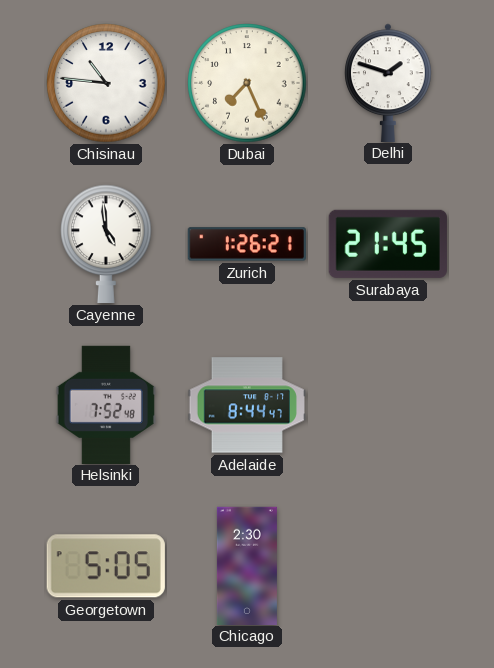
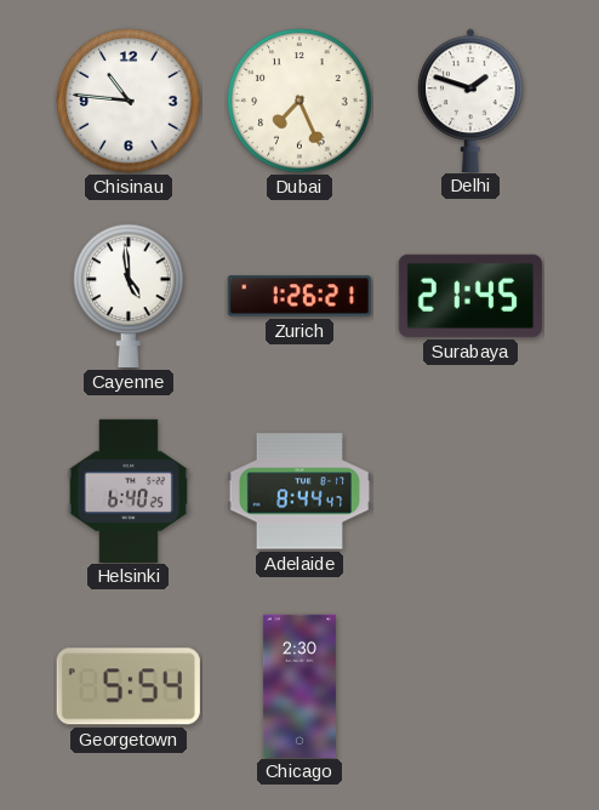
Helsinki: 7:52 -> 6:40
Georgetown: 5:05 -> 5:54
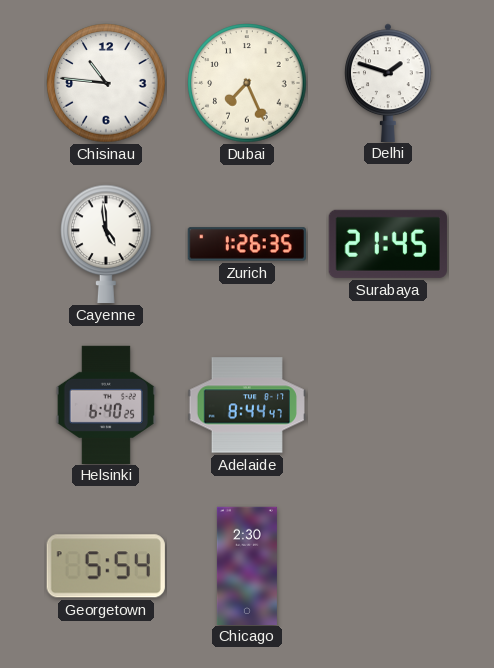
Zurich: 1:26:21 -> 1:26:35
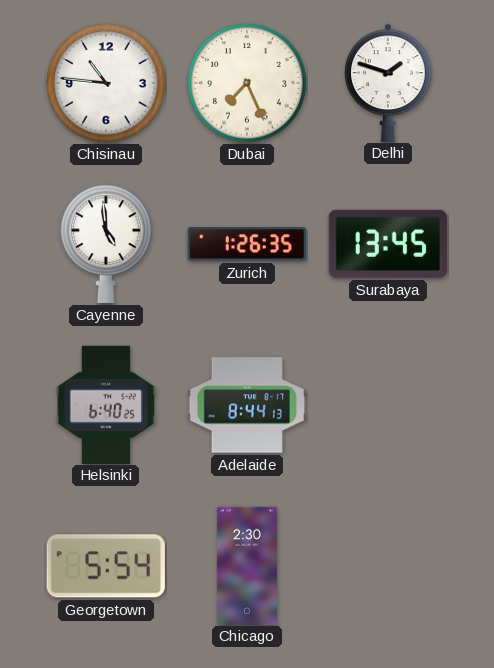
Surabaya: 21:45 -> 13:45
Adelaide: 8:44:47 -> 8:44:13
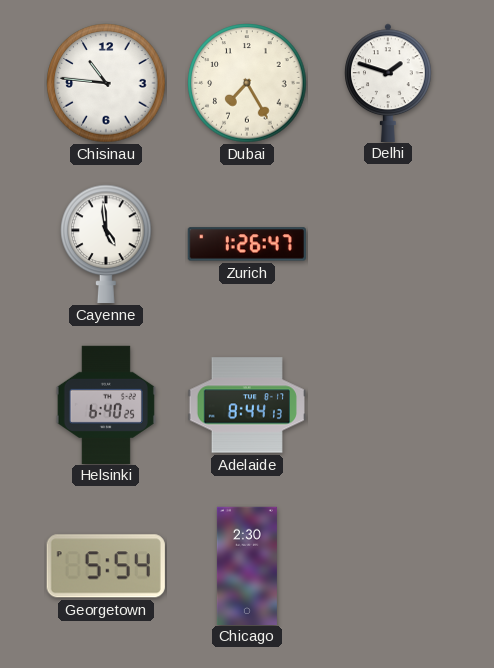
Dubai: 7:26 -> 7:25
Zurich: 1:26:35 -> 1:26:47
Surabaya: 13:45 -> none
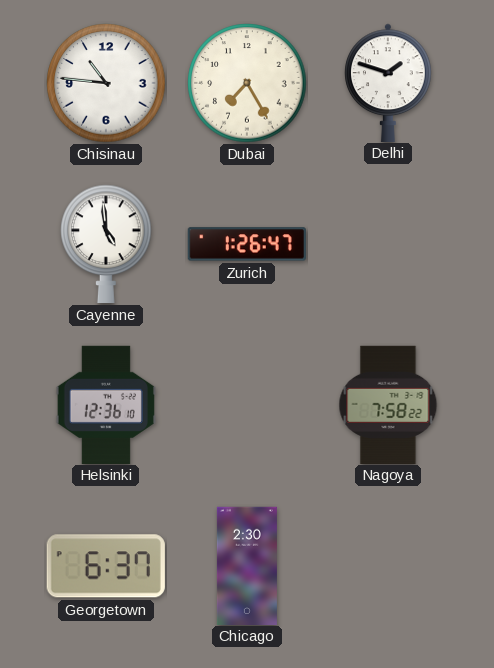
Helsinki: 6:40 -> 12:36
Adelaide: 8:44 -> none
Nagoya: none -> 7:58
Georgetown: 5:54 -> 6:37
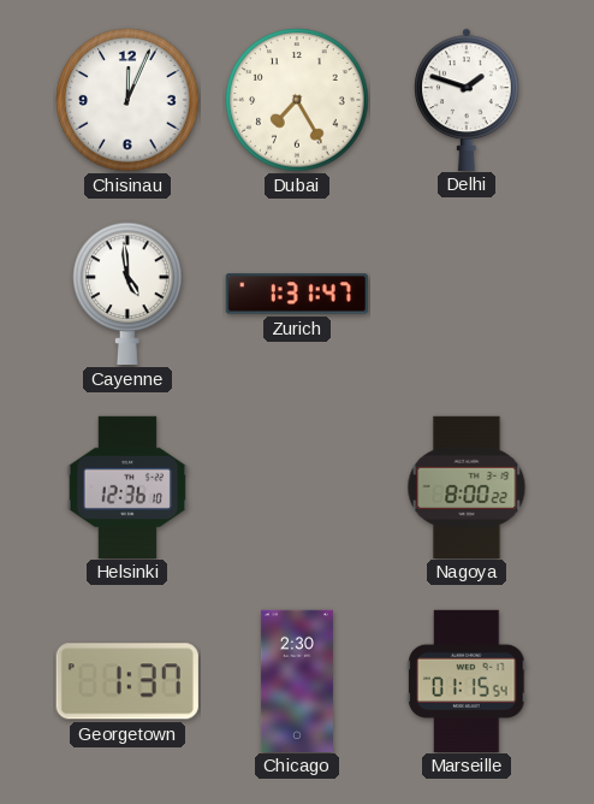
Chisinau: 10:46 -> 12:04
Zurich: 1:26 -> 1:31
Nagoya: 7:58 -> 8:00
Georgetown: 6:37 -> 1:37
Marseille: none -> 01:15
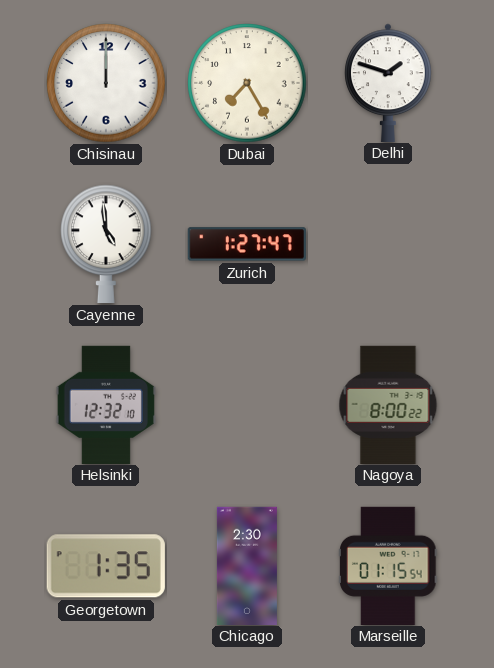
Chisinau: 12:04 -> 12:00
Zurich: 1:31 -> 1:27
Helsinki: 12:36 -> 12:32
Georgetown: 1:37 -> 1:35
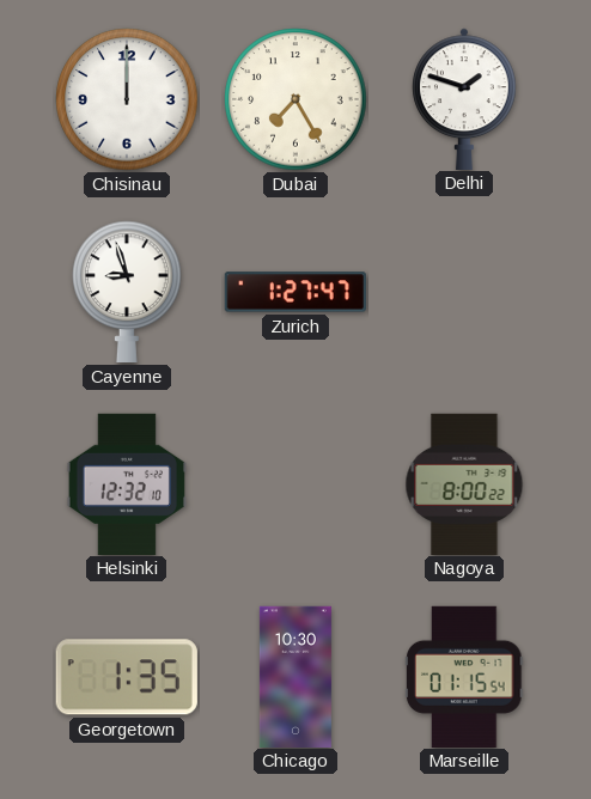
Cayenne: 4:59 -> 8:57
Chicago: 2:30 -> 10:30
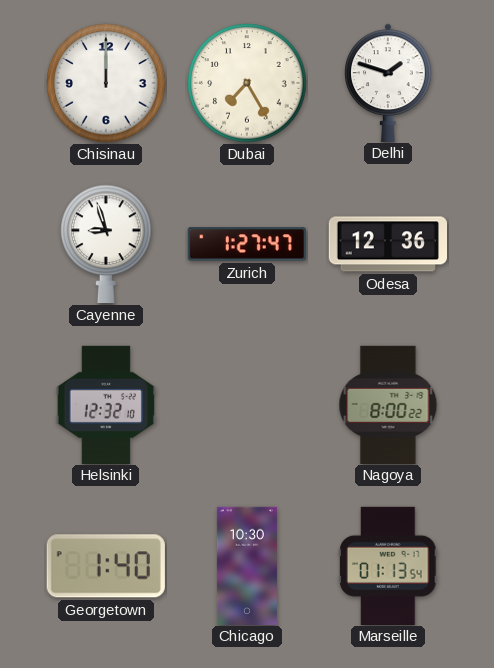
Odesa: none -> 12:36
Georgetown: 1:35 -> 1:40
Marseille: 01:15 -> 01:13
